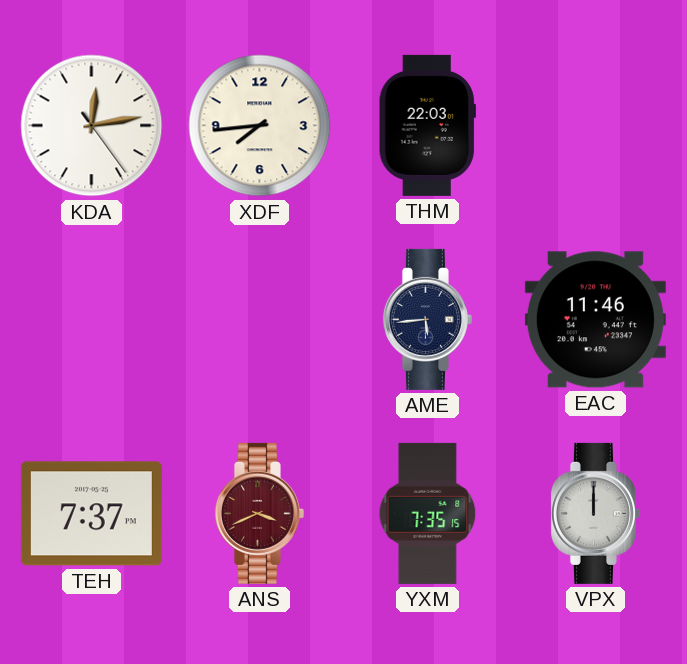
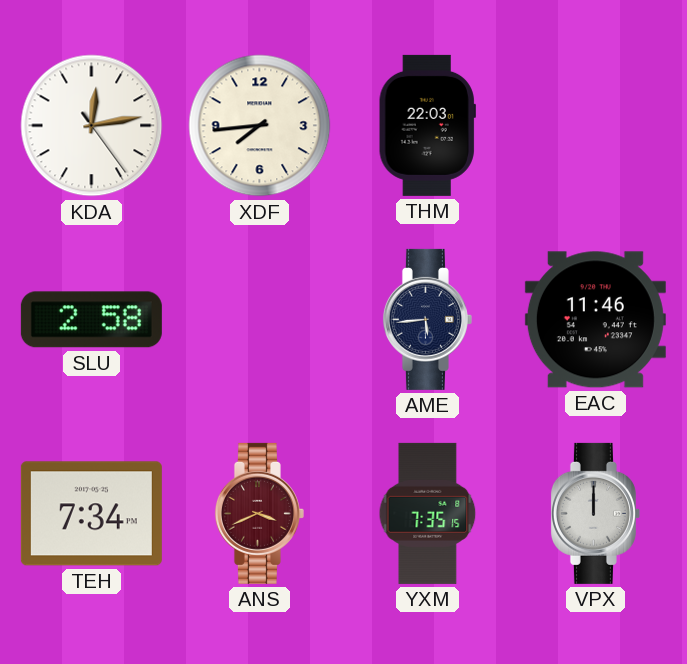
SLU: none -> 2:58
TEH: 7:37 -> 7:34
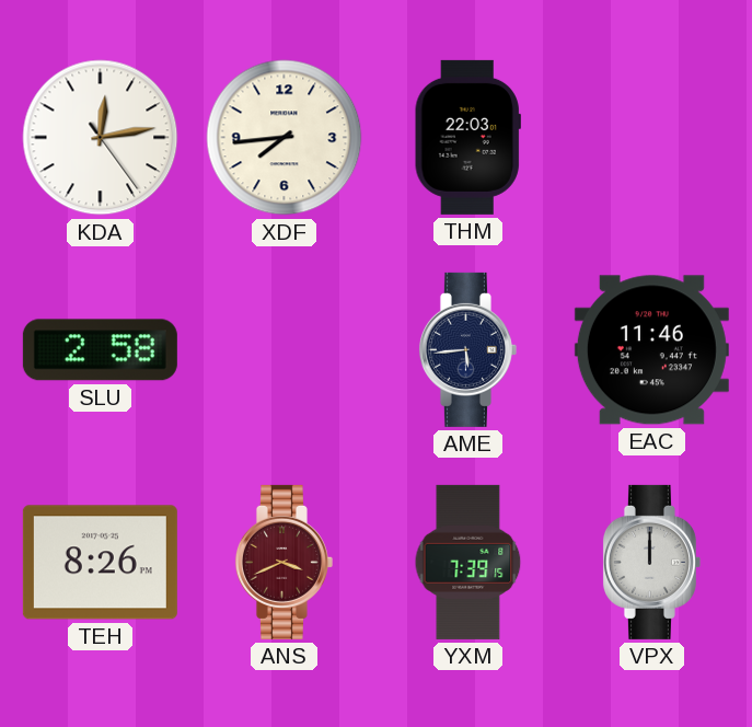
TEH: 7:34 -> 8:26
YXM: 7:35 -> 7:39
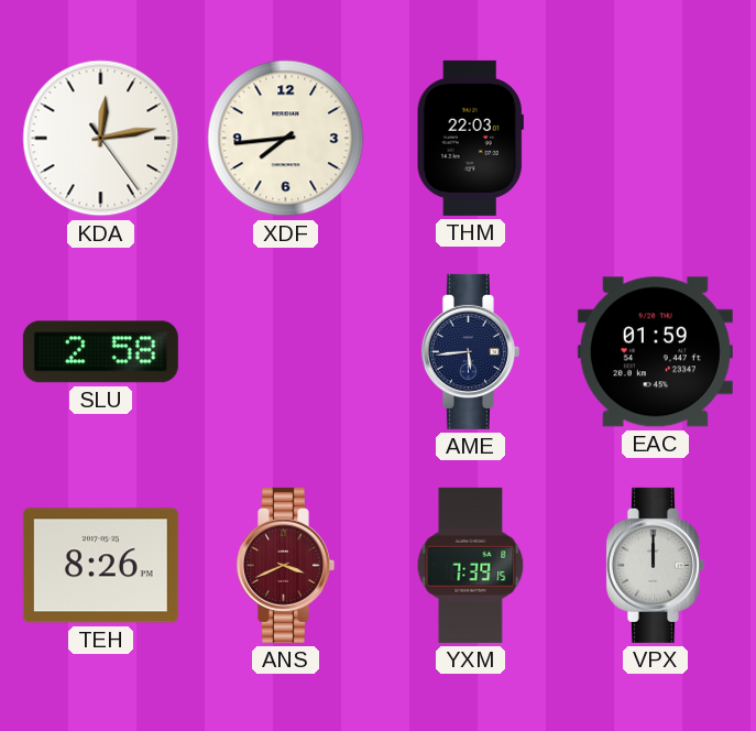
EAC: 11:46 -> 01:59
